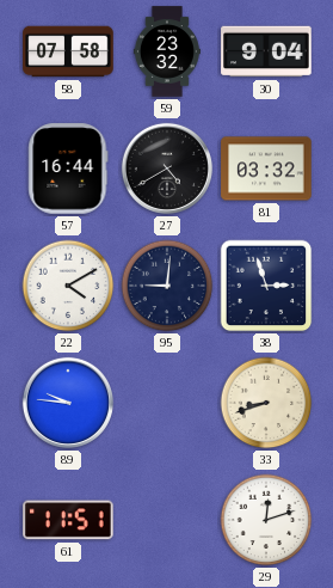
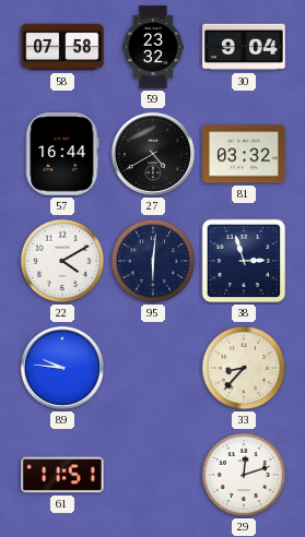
95: 9:01 -> 6:01
33: 8:42 -> 8:37
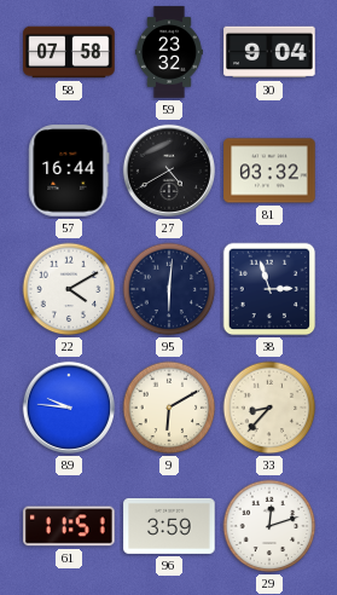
9: none -> 6:10
96: none -> 3:59
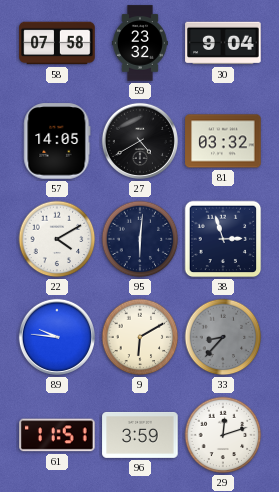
57: 16:44 -> 14:05
33 dial: cream -> grey
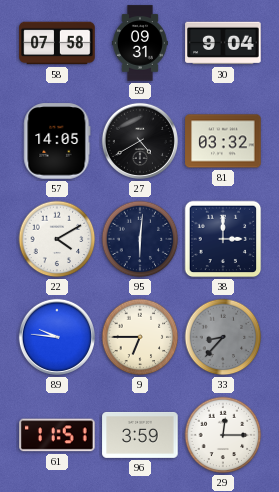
59: 23:32 -> 09:31
38: 2:57 -> 3:00
9: 6:10 -> 6:45
29: 12:12 -> 12:15
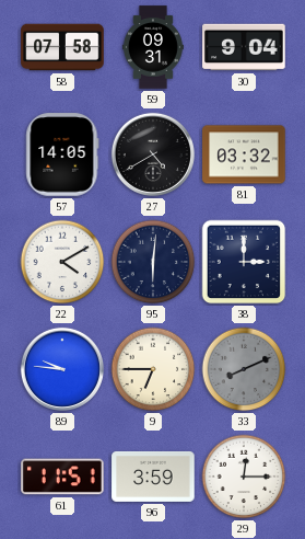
33: 8:37 -> 8:11
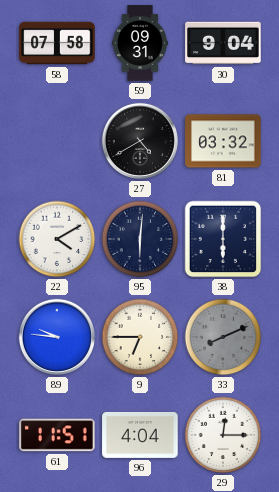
57: 14:05 -> none
38: 3:00 -> 6:00
96: 3:59 -> 4:04
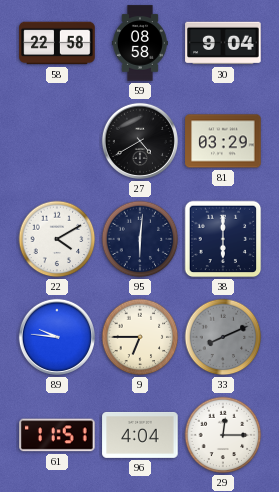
58: 07:58 -> 22:58
59: 09:31 -> 08:58
81: 03:32 -> 03:29
